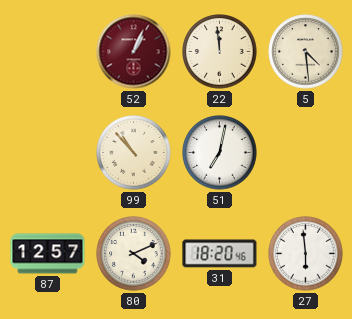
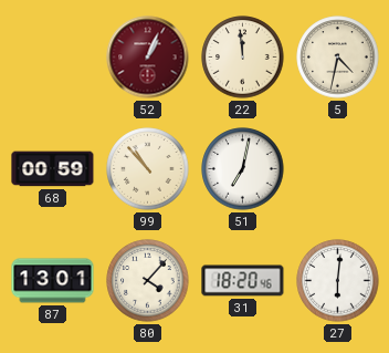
5: 4:29 -> 4:32
68: none -> 00:59
87: 12:57 -> 13:01
80: 4:11 -> 4:07
27: 5:59 -> 6:01
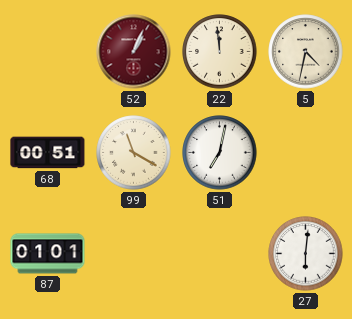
68: 00:59 -> 00:51
99: 10:53 -> 11:20
87: 13:01 -> 01:01
80: 4:07 -> none
31: 18:20 -> none
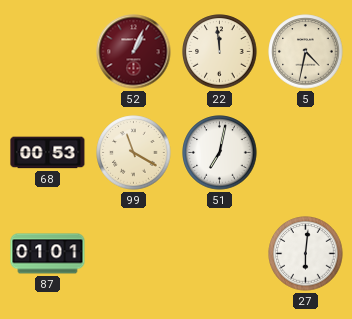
68: 00:51 -> 00:53
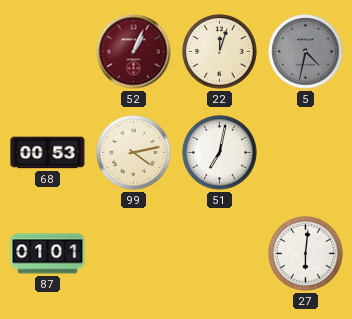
22: 11:59 -> 12:03
5 dial: cream -> grey
99: 11:20 -> 4:13
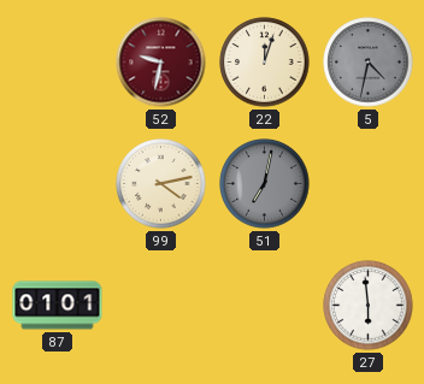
52: 1:04 -> 9:32
68: 00:53 -> none
51 dial: white -> grey
27: 6:01 -> 5:59
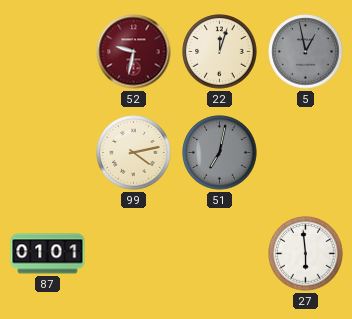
5: 4:32 -> 12:58
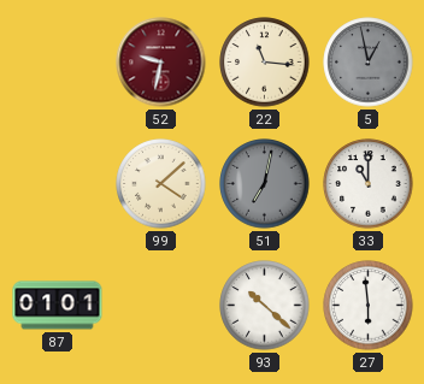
22: 12:03 -> 11:16
99: 4:13 -> 4:08
33: none -> 11:00
93: none -> 10:22
